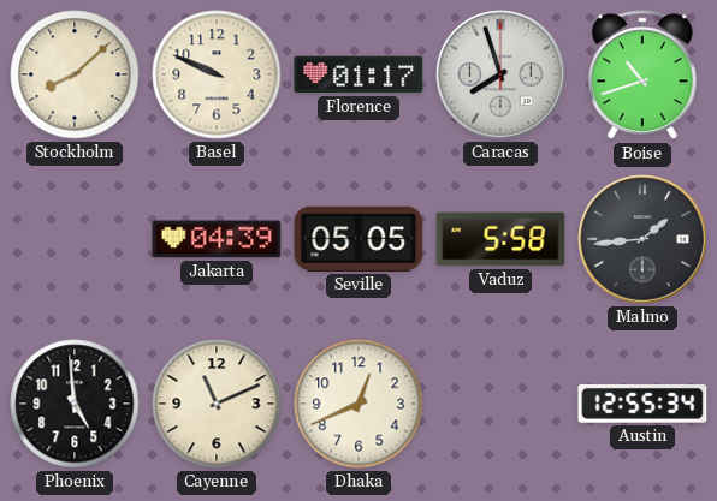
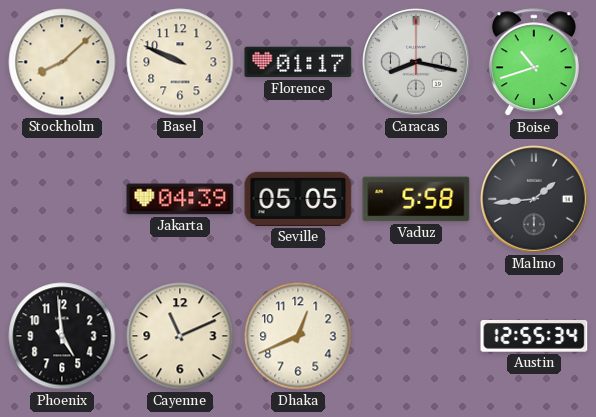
Caracas: 7:57 -> 8:17
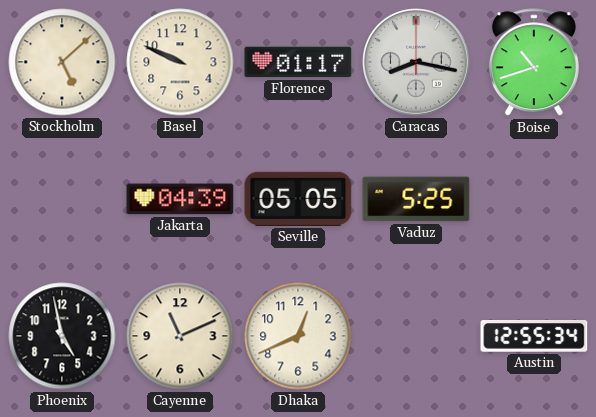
Stockholm: 8:08 -> 5:08
Vaduz: 5:58 -> 5:25
Malmo: 1:44 -> none
Phoenix: 4:59 -> 4:58
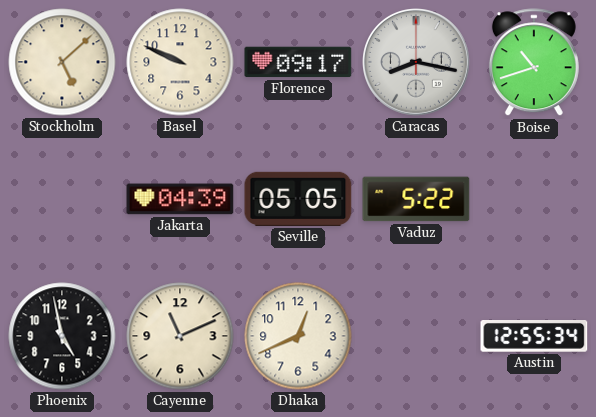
Florence: 01:17 -> 09:17
Vaduz: 5:25 -> 5:22
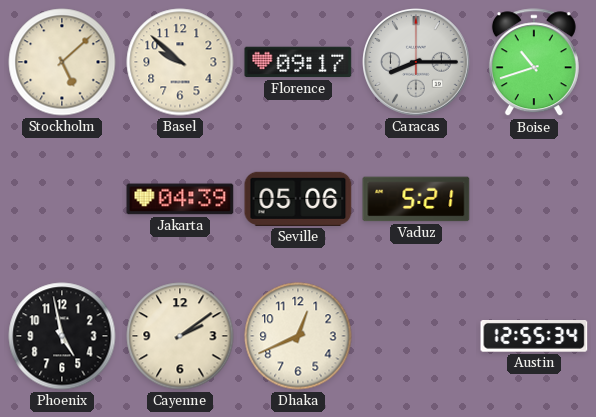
Basel: 9:49 -> 9:52
Caracas: 8:17 -> 8:15
Seville: 05:05 -> 05:06
Vaduz: 5:22 -> 5:21
Cayenne: 11:11 -> 2:09
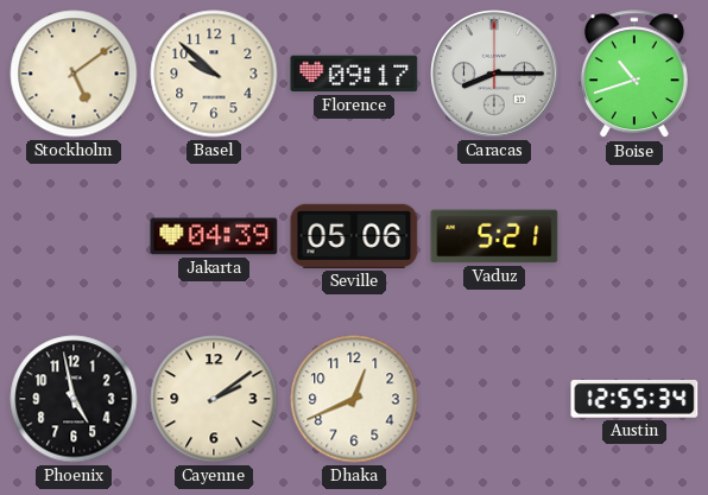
Stockholm: 5:08 -> 5:09
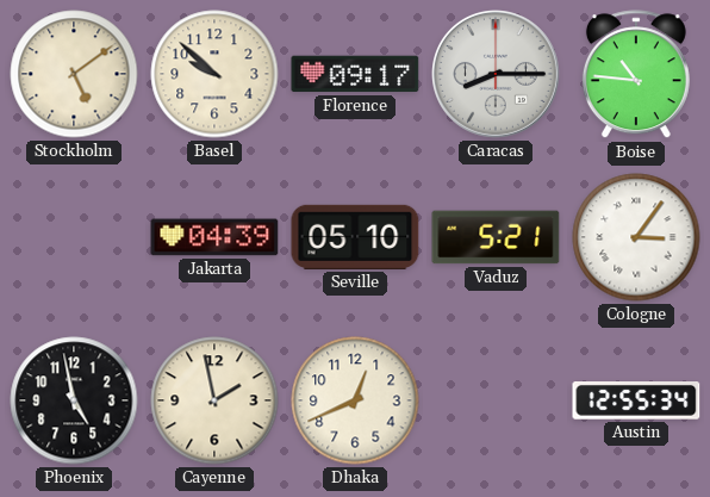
Boise: 10:42 -> 10:46
Seville: 05:06 -> 05:10
Cologne: none -> 3:06
Cayenne: 2:09 -> 1:58
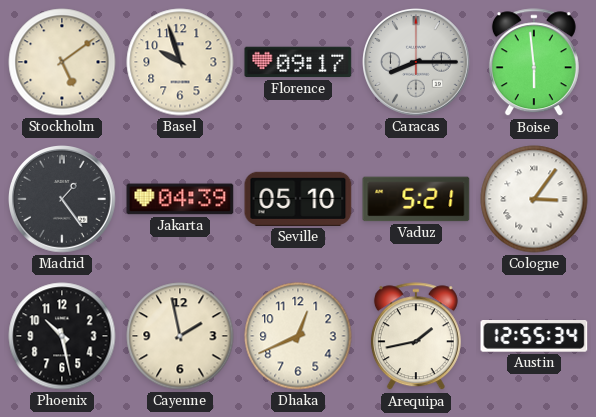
Basel: 9:52 -> 9:57
Boise: 10:46 -> 5:59
Madrid: none -> 1:24
Phoenix: 4:58 -> 10:28
Arequipa: none -> 1:43
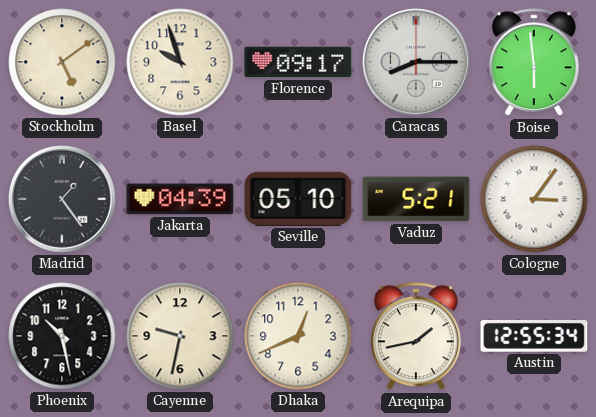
Cayenne: 1:58 -> 9:32
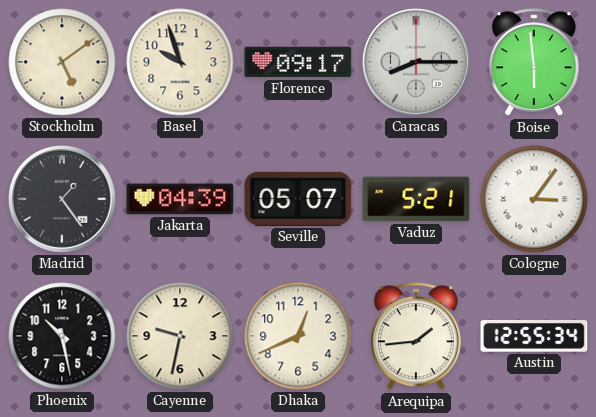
Seville: 05:10 -> 05:07
Arequipa: 1:43 -> 1:44
